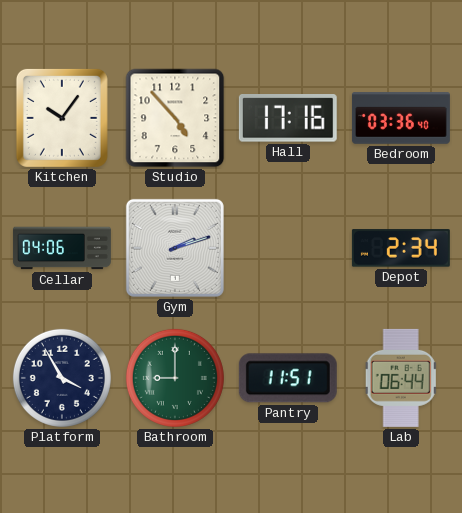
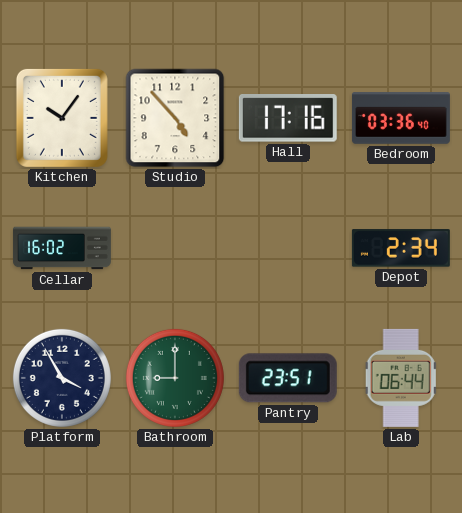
Cellar: 04:06 -> 16:02
Gym: 2:12 -> none
Pantry: 11:51 -> 23:51
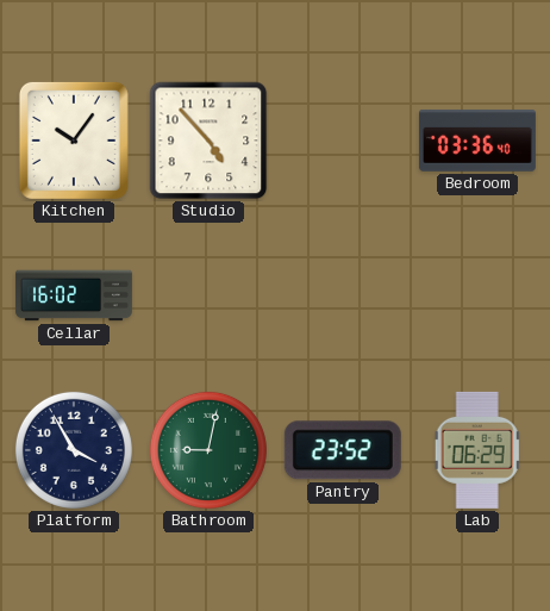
Hall: 17:16 -> none
Depot: 2:34 -> none
Bathroom: 9:00 -> 9:02
Pantry: 23:51 -> 23:52
Lab: 06:44 -> 06:29
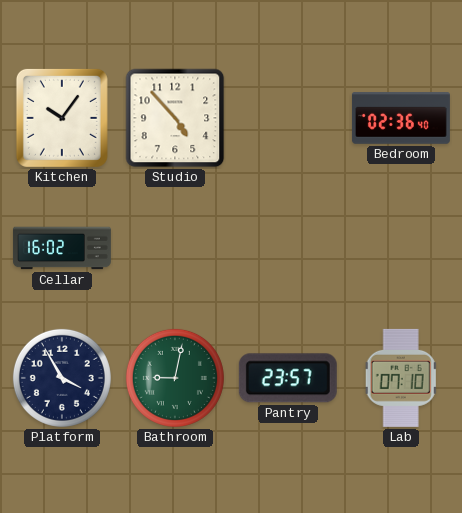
Bedroom: 03:36 -> 02:36
Pantry: 23:52 -> 23:57
Lab: 06:29 -> 07:10
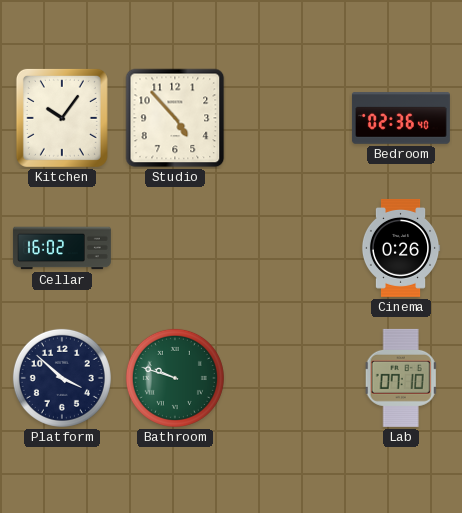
Cinema: none -> 0:26
Platform: 3:55 -> 3:52
Bathroom: 9:02 -> 9:48
Pantry: 23:57 -> none
